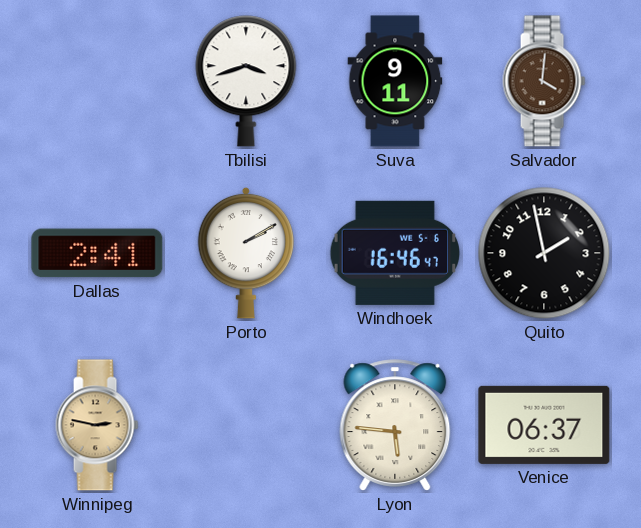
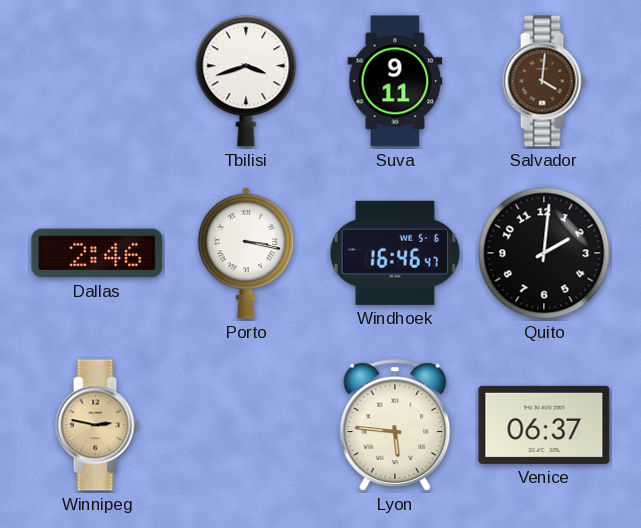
Dallas: 2:41 -> 2:46
Porto: 2:10 -> 3:17
Quito: 1:58 -> 2:01
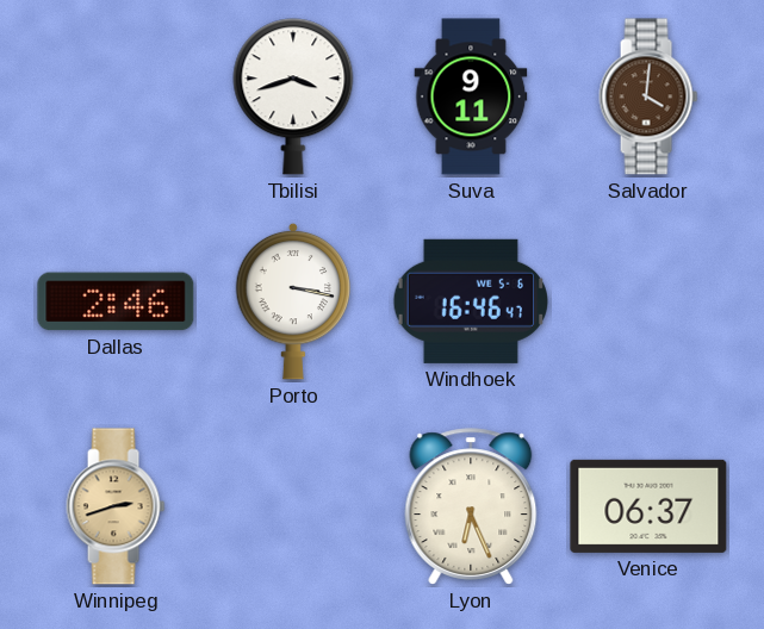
Quito: 2:01 -> none
Winnipeg: 2:47 -> 2:42
Lyon: 5:46 -> 6:26
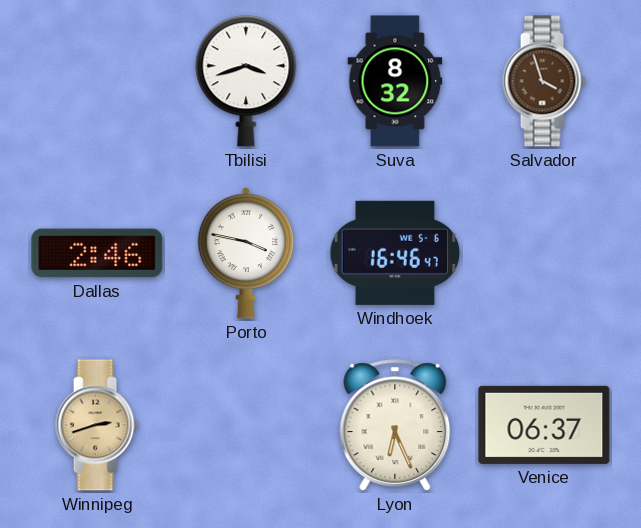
Suva: 9:11 -> 8:32
Salvador: 4:01 -> 3:57
Porto: 3:17 -> 3:47
